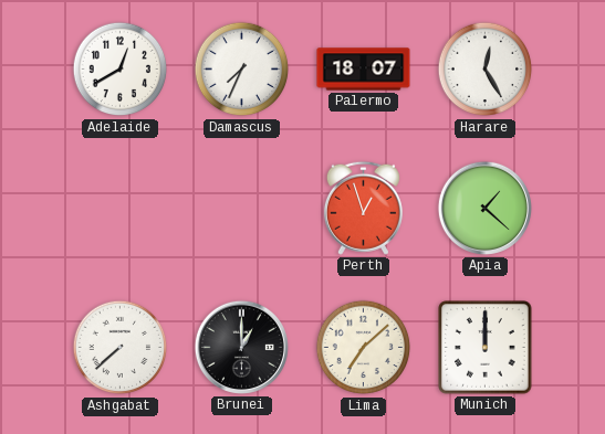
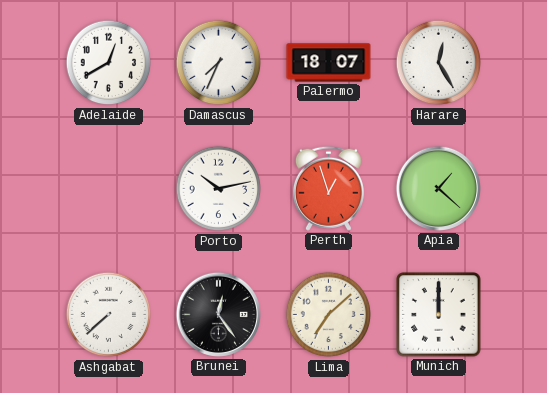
Porto: none -> 10:13
Brunei: 1:00 -> 12:24
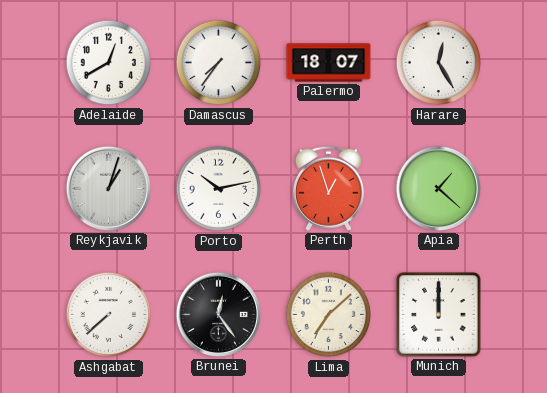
Damascus: 7:34 -> 7:36
Reykjavik: none -> 1:03
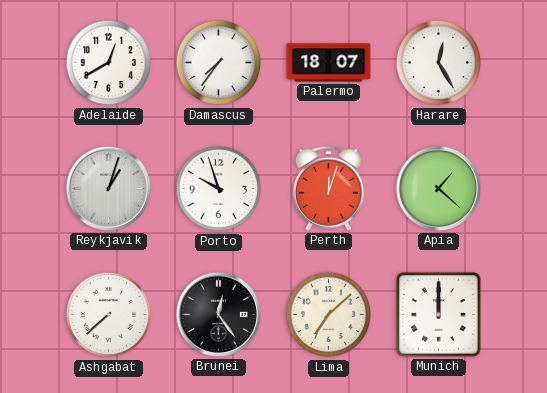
Porto: 10:13 -> 9:57
Perth: 12:57 -> 12:03
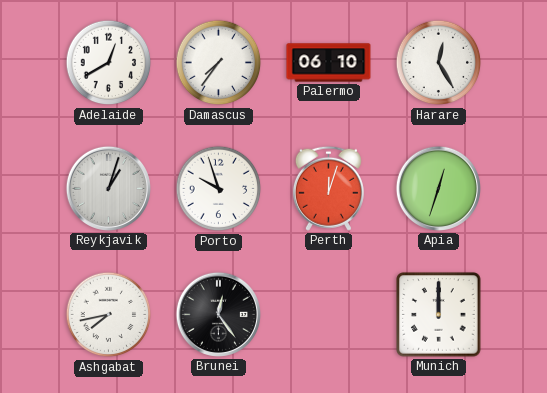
Palermo: 18:07 -> 06:10
Apia: 1:22 -> 12:33
Ashgabat: 7:38 -> 7:43
Lima: 7:08 -> none
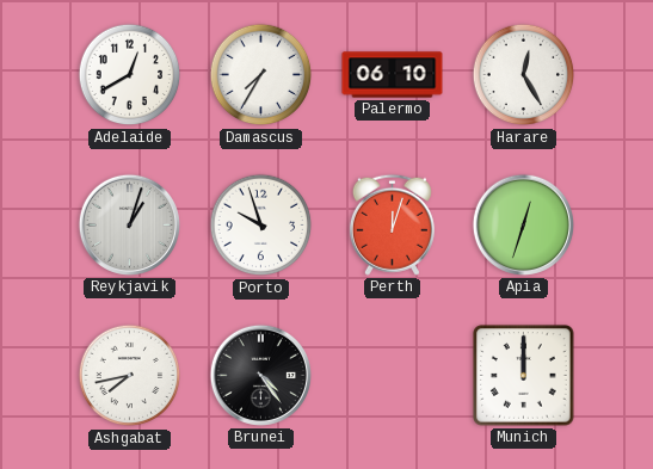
Damascus: 7:36 -> 7:35
Brunei: 12:24 -> 4:24
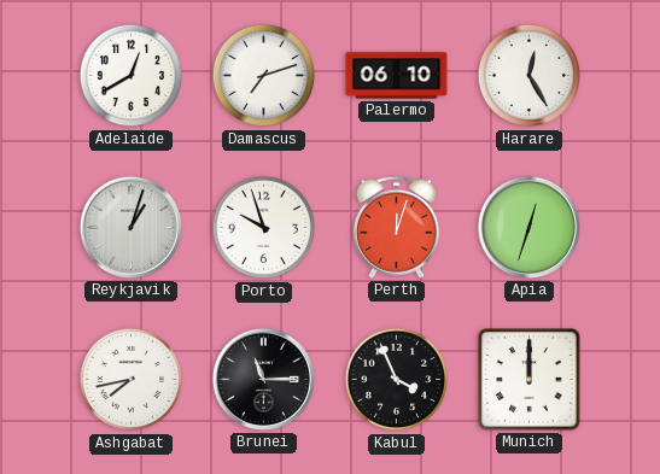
Damascus: 7:35 -> 7:12
Brunei: 4:24 -> 11:15
Kabul: none -> 3:56
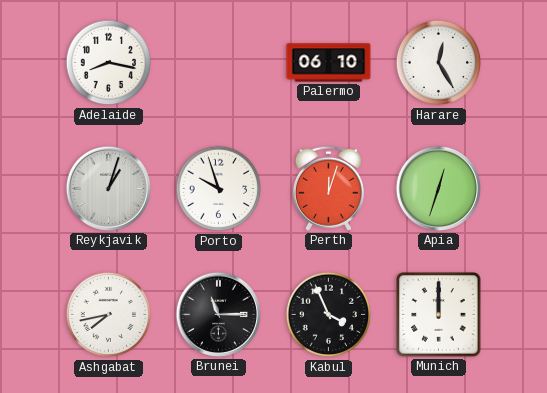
Adelaide: 12:40 -> 8:17
Damascus: 7:12 -> none
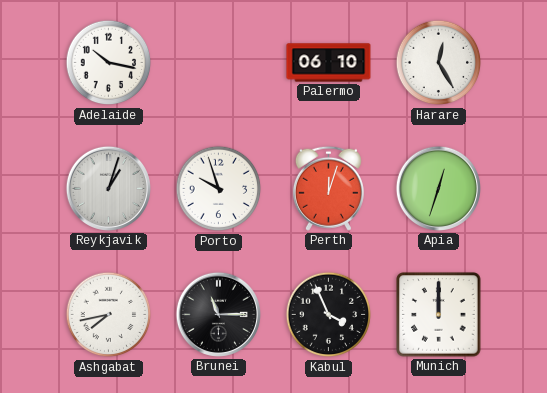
Adelaide: 8:17 -> 10:17
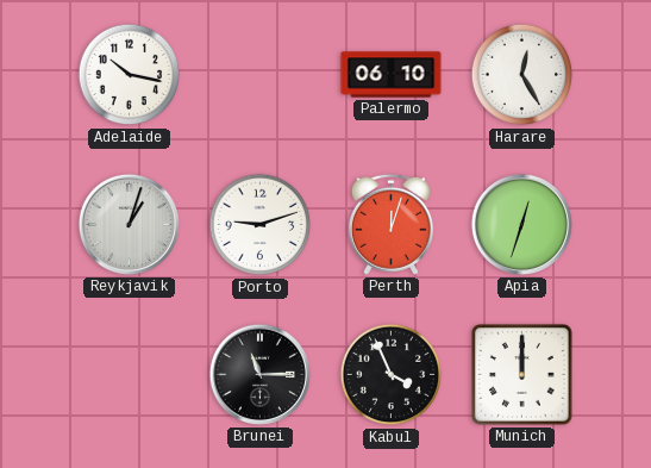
Porto: 9:57 -> 9:12
Ashgabat: 7:43 -> none
